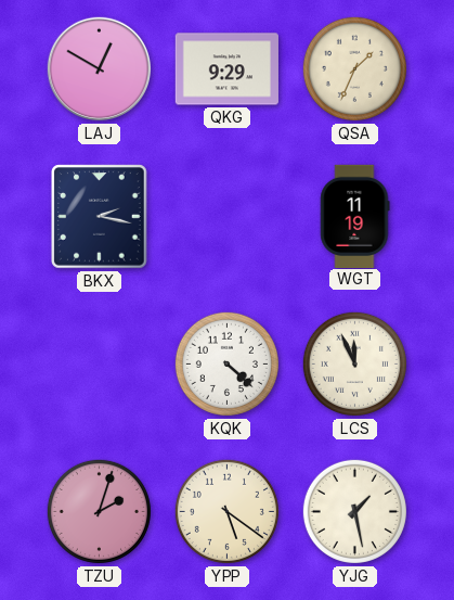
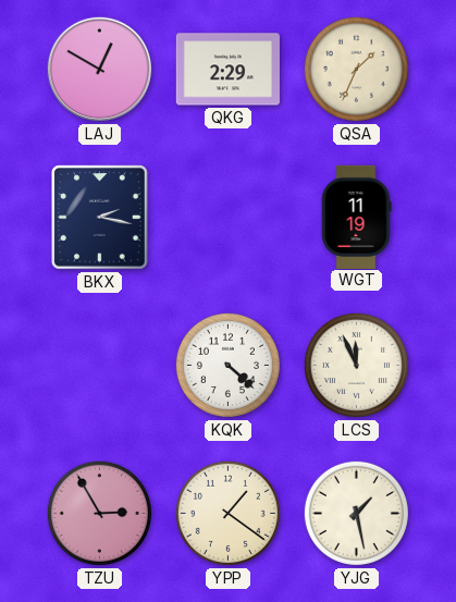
QKG: 9:29 -> 2:29
TZU: 2:03 -> 2:55
YPP: 5:21 -> 1:21
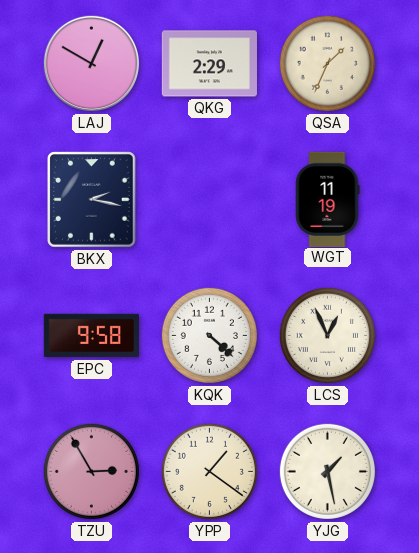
EPC: none -> 9:58
LCS: 11:56 -> 12:56
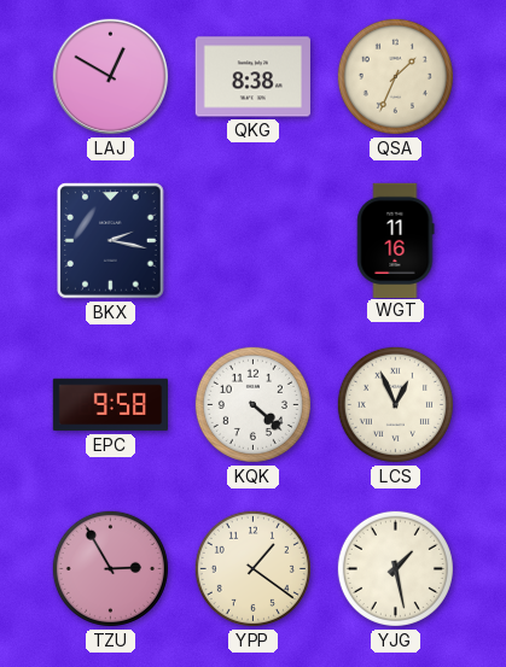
QKG: 2:29 -> 8:38
WGT: 11:19 -> 11:16
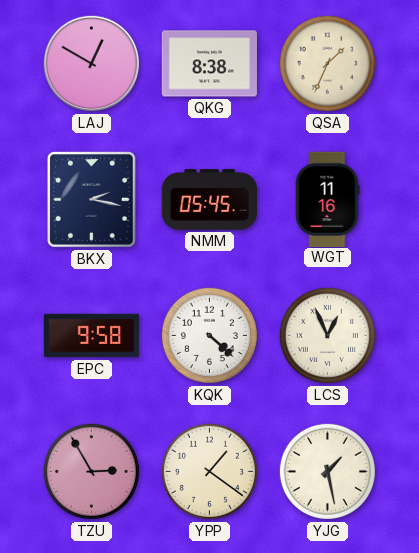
NMM: none -> 05:45
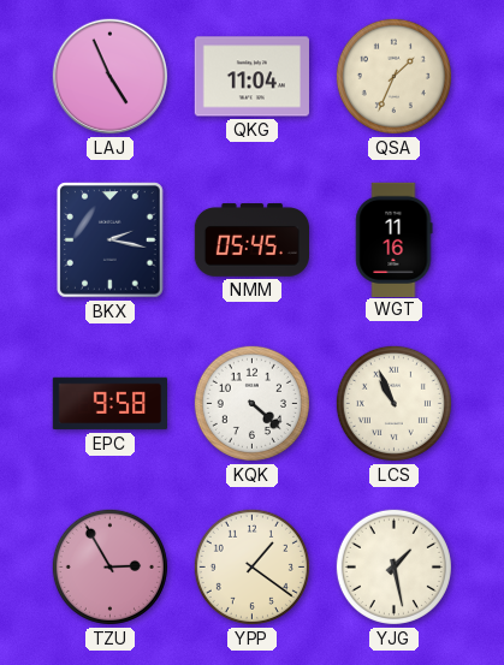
LAJ: 12:50 -> 4:56
QKG: 8:38 -> 11:04
LCS: 12:56 -> 10:56
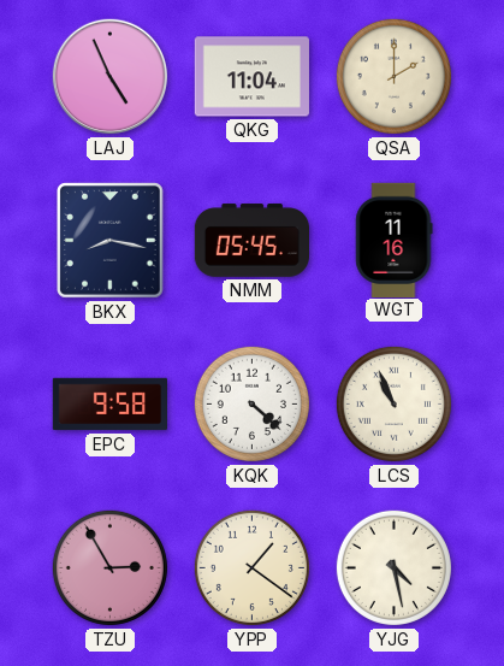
QSA: 1:34 -> 2:00
BKX: 2:17 -> 8:17
YJG: 1:28 -> 4:28
